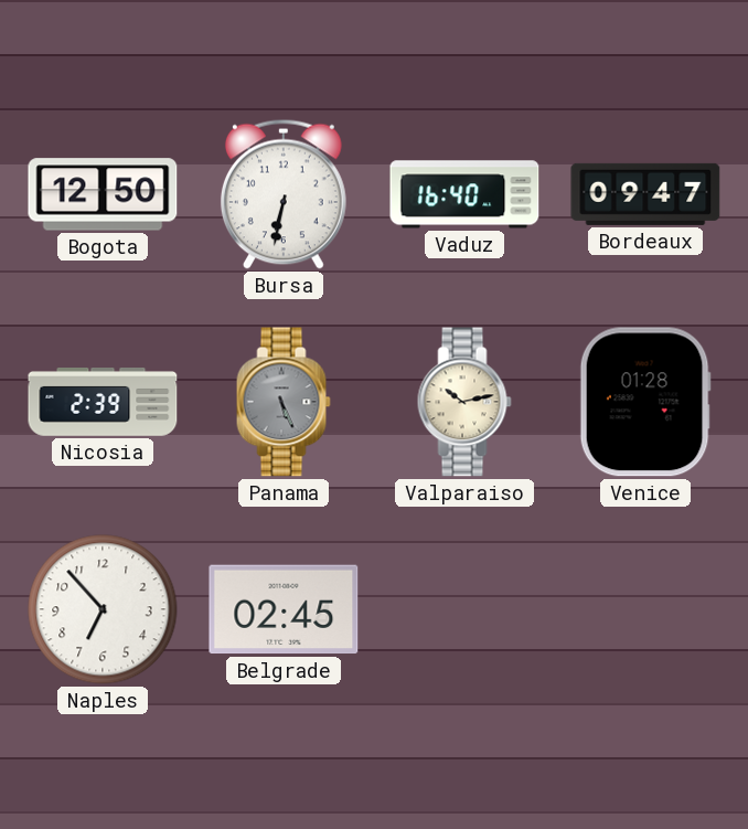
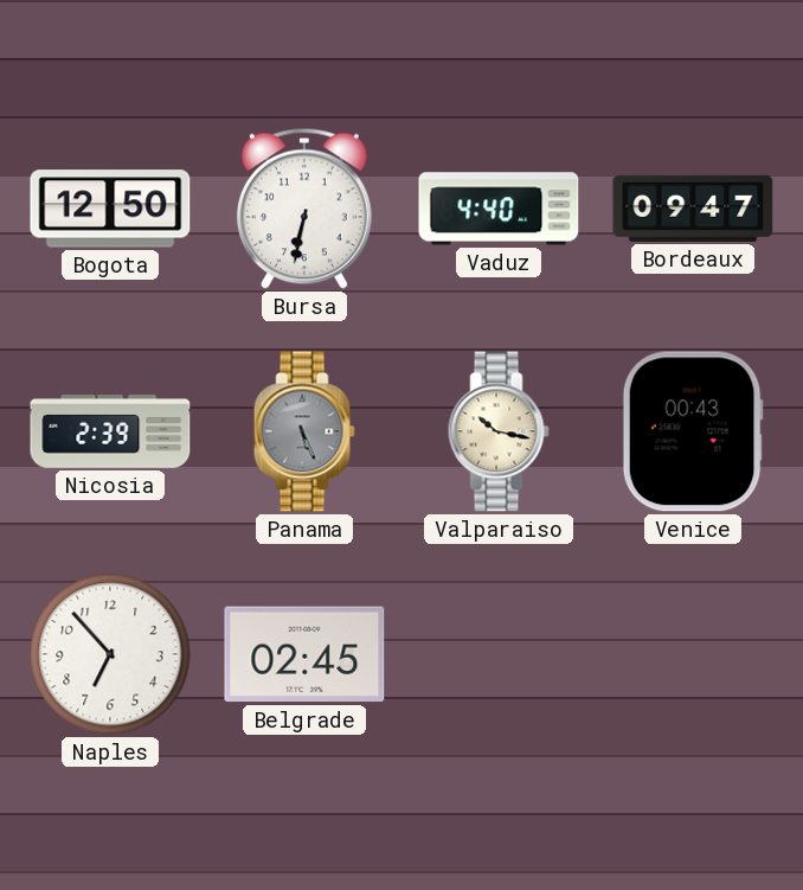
Vaduz: 16:40 -> 4:40
Valparaiso: 10:13 -> 10:17
Venice: 01:28 -> 00:43
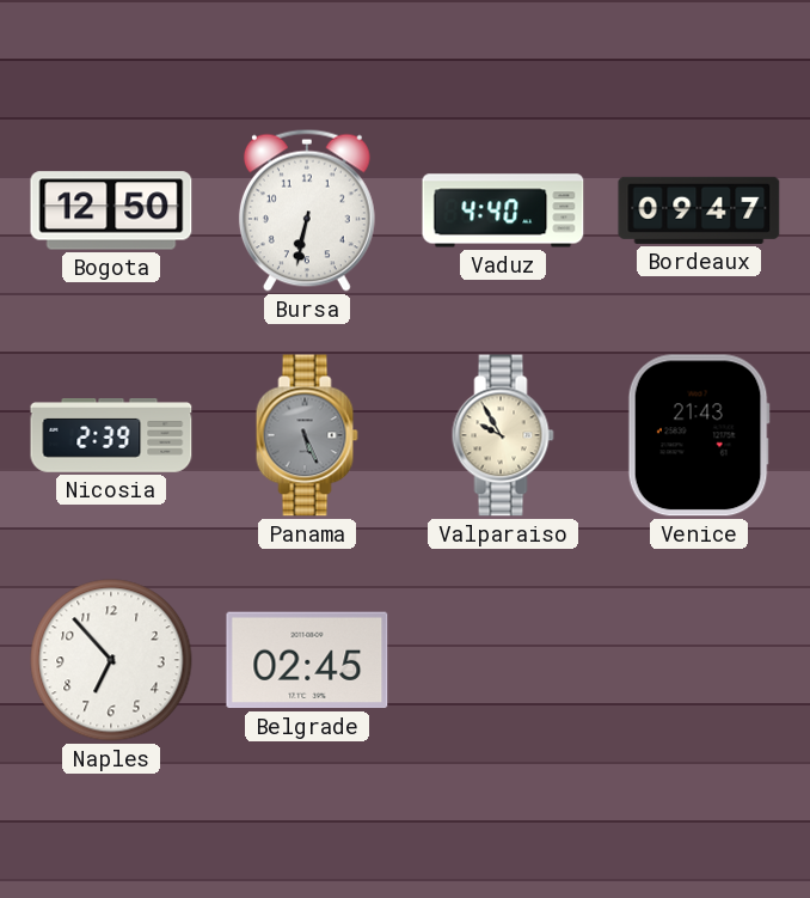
Valparaiso: 10:17 -> 9:55
Venice: 00:43 -> 21:43
